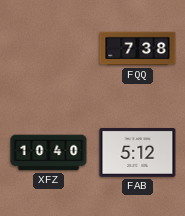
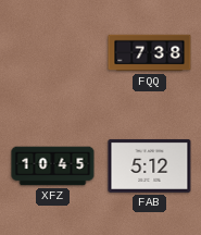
XFZ: 10:40 -> 10:45
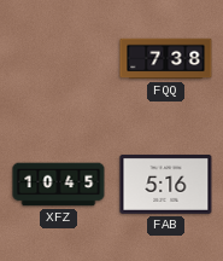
FAB: 5:12 -> 5:16
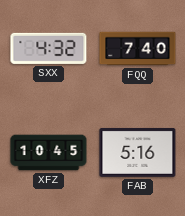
SXX: none -> 4:32
FQQ: 7:38 -> 7:40
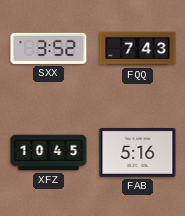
SXX: 4:32 -> 3:52
FQQ: 7:40 -> 7:43
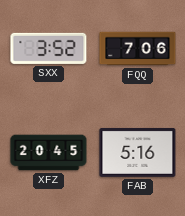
FQQ: 7:43 -> 7:06
XFZ: 10:45 -> 20:45
